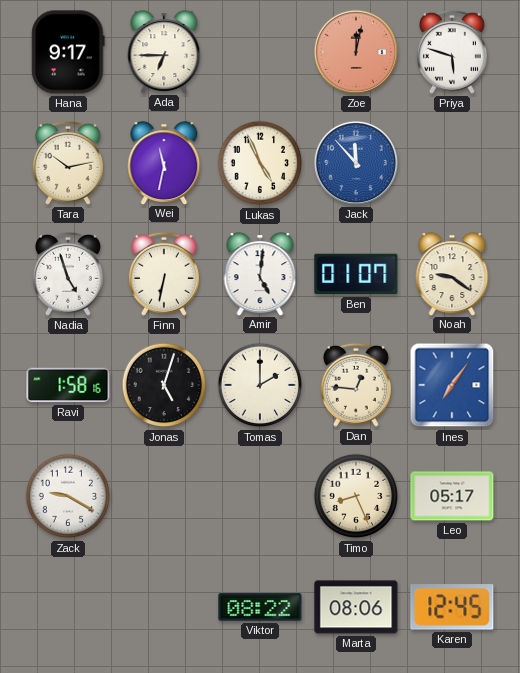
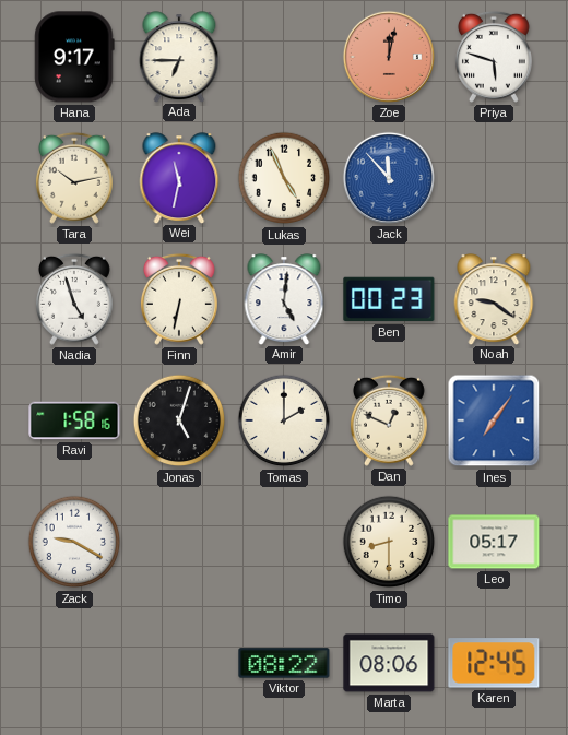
Ben: 01:07 -> 00:23
Dan: 12:46 -> 12:49
Timo: 8:26 -> 8:30
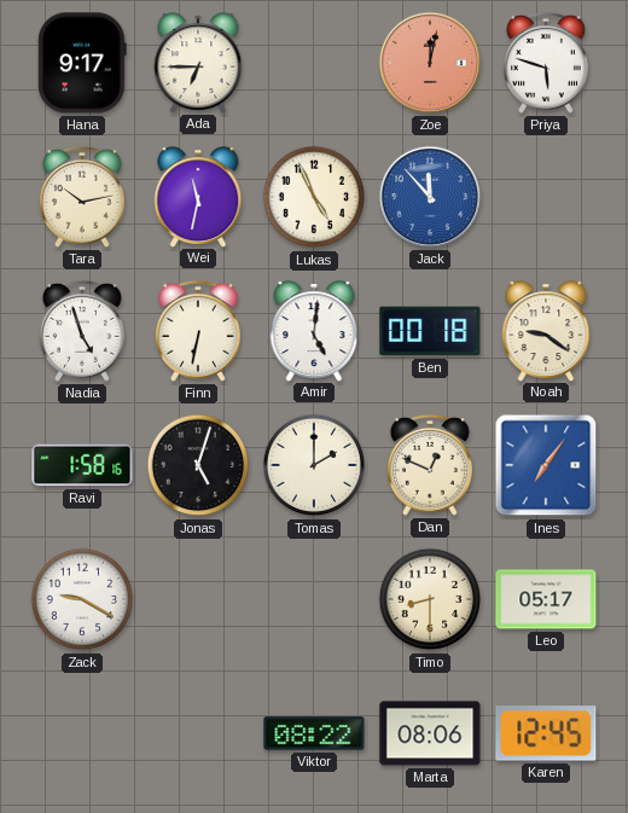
Ben: 00:23 -> 00:18
